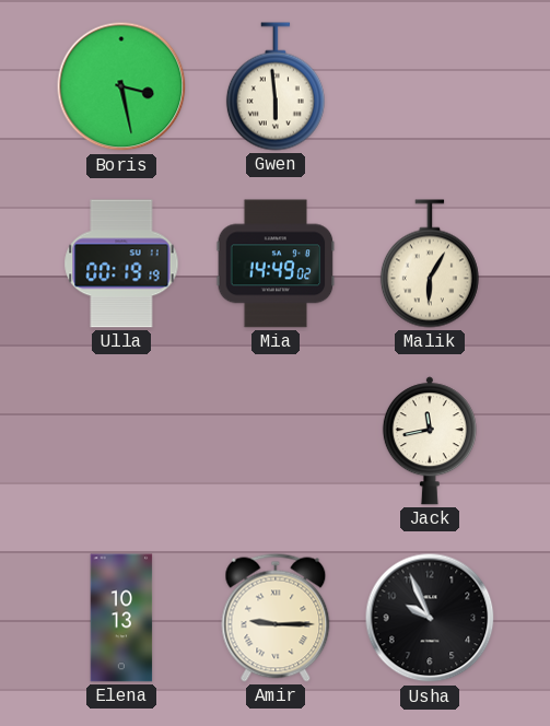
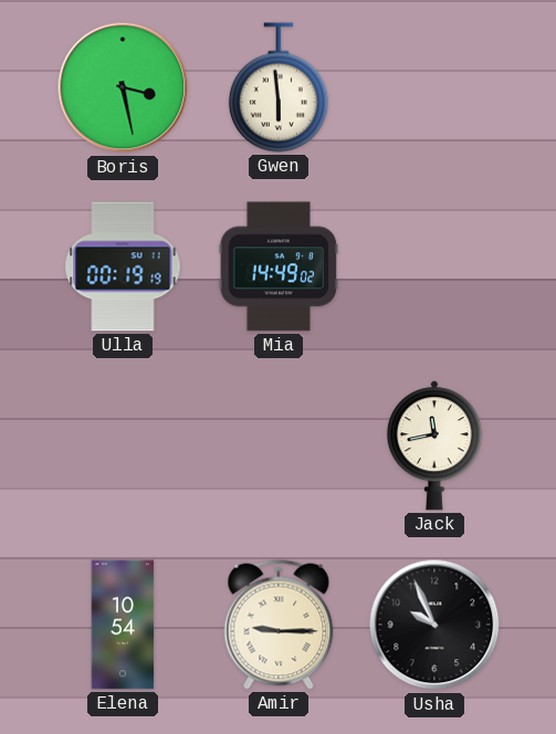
Malik: 6:05 -> none
Elena: 10:13 -> 10:54
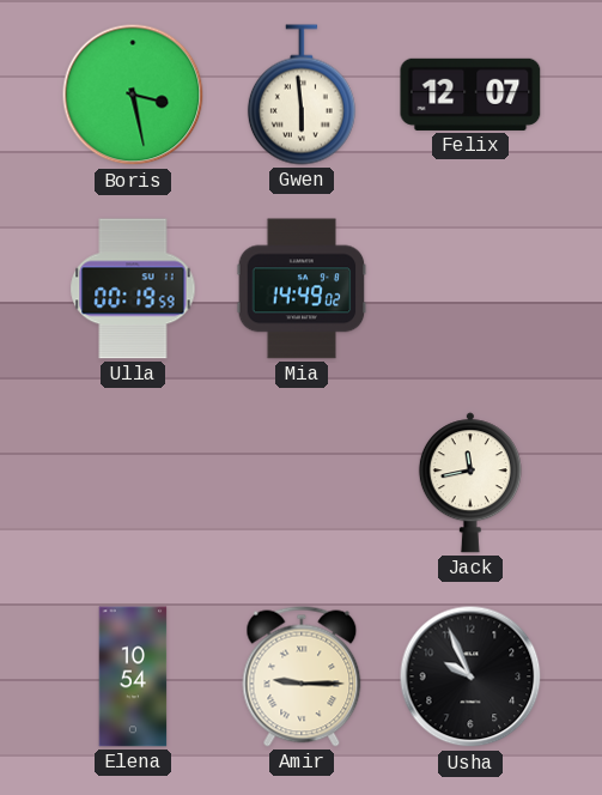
Felix: none -> 12:07
Ulla: 00:19:19 -> 00:19:59
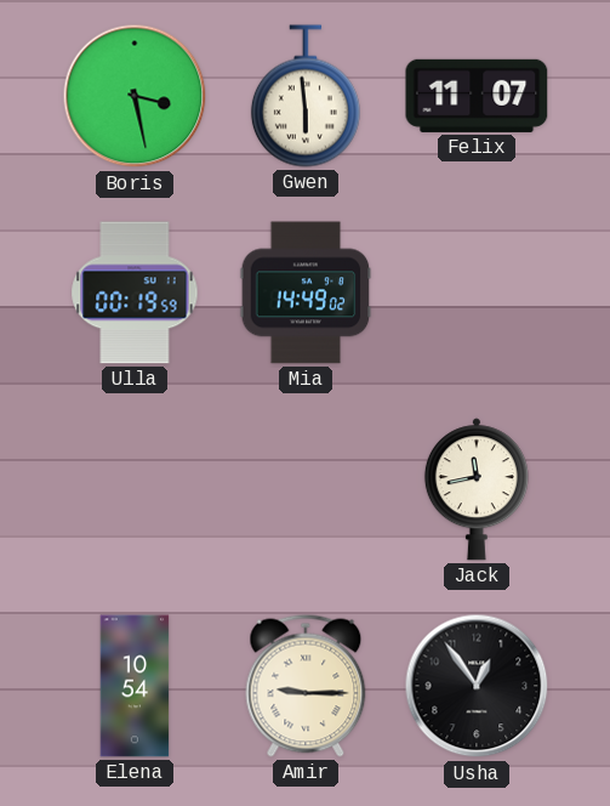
Felix: 12:07 -> 11:07
Usha: 9:56 -> 12:54
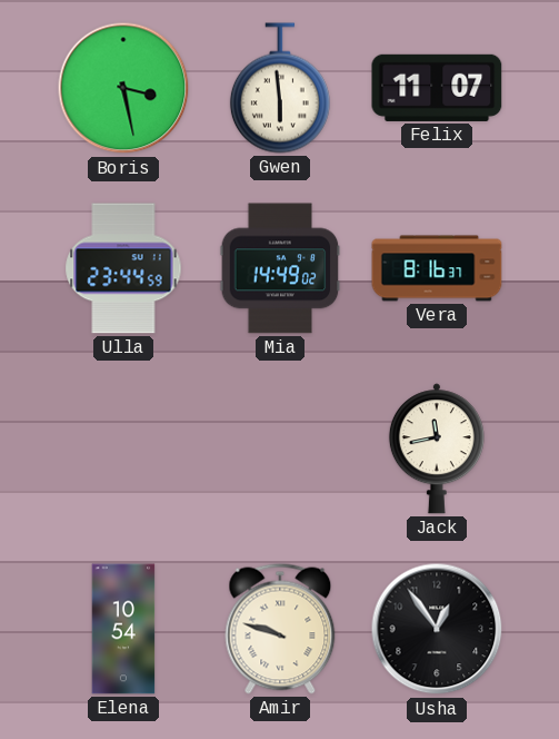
Ulla: 00:19 -> 23:44
Vera: none -> 8:16
Amir: 9:15 -> 9:48
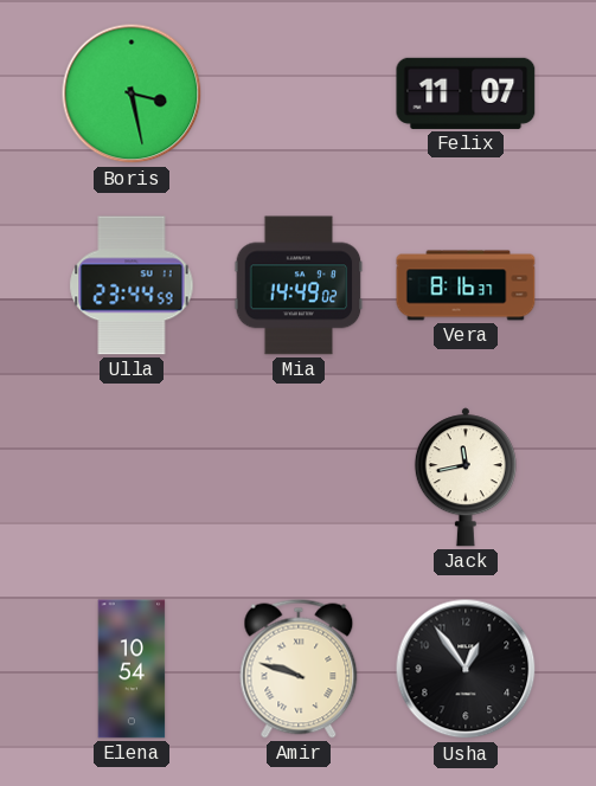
Gwen: 5:59 -> none
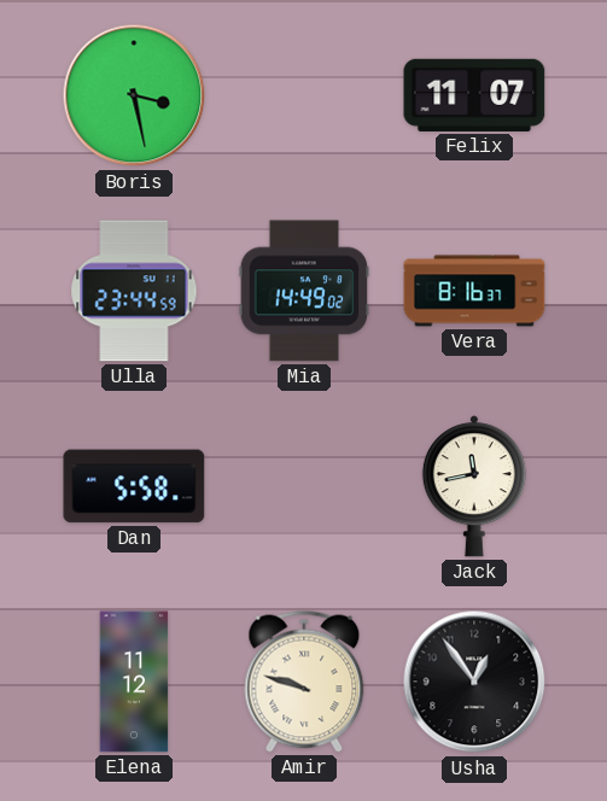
Dan: none -> 5:58
Elena: 10:54 -> 11:12
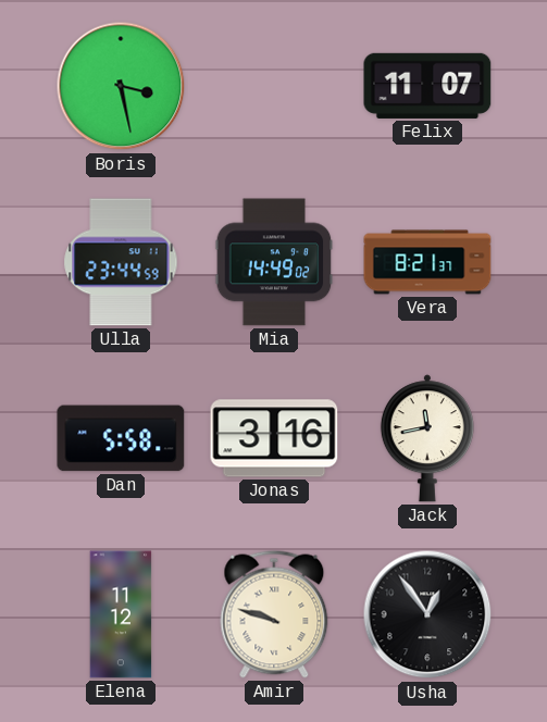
Vera: 8:16 -> 8:21
Jonas: none -> 3:16
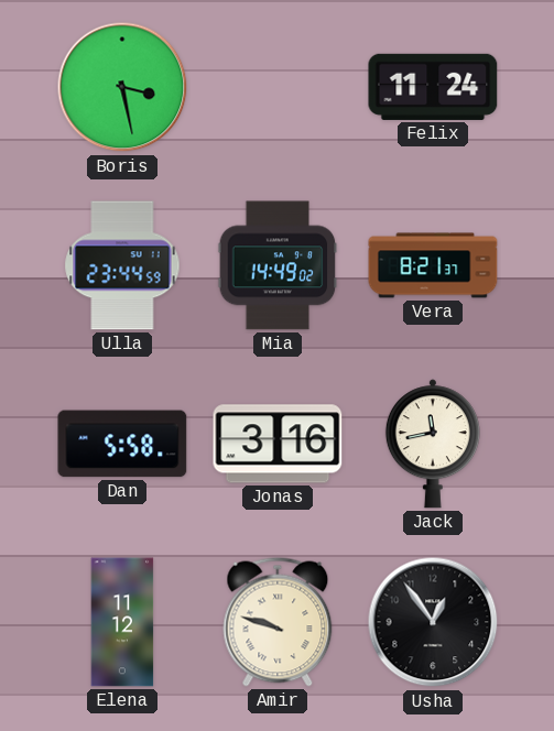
Felix: 11:07 -> 11:24
